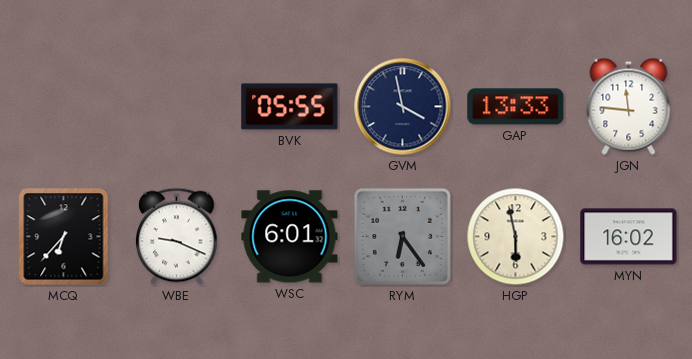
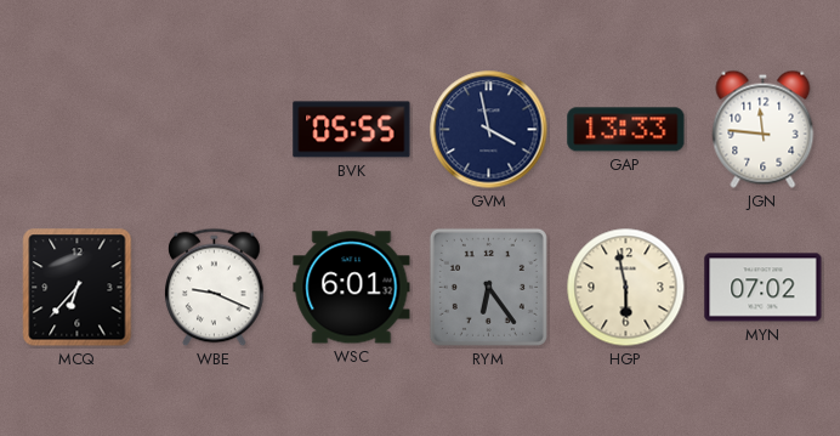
MYN: 16:02 -> 07:02
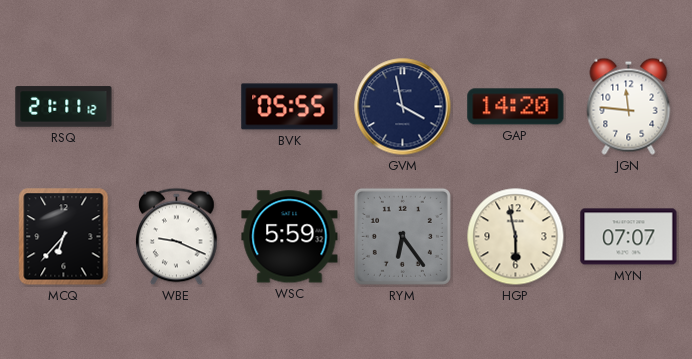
RSQ: none -> 21:11
GAP: 13:33 -> 14:20
WSC: 6:01 -> 5:59
MYN: 07:02 -> 07:07
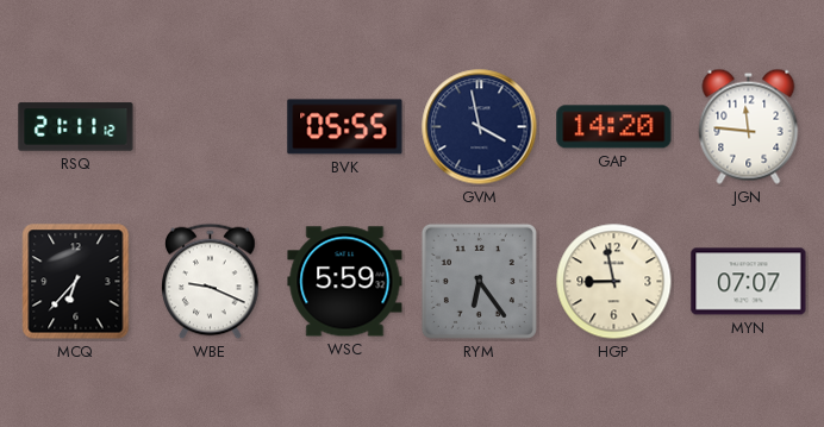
HGP: 5:58 -> 8:58
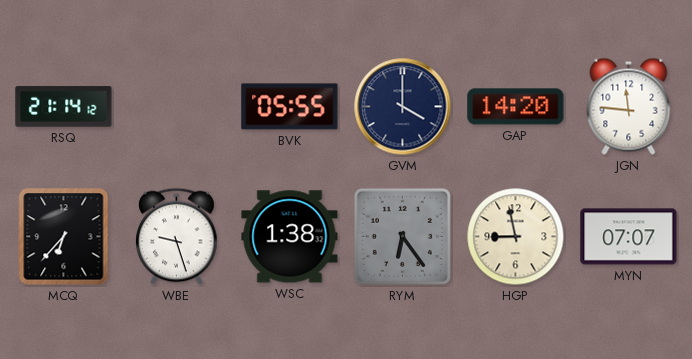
RSQ: 21:11 -> 21:14
GVM: 3:58 -> 4:00
WBE: 9:19 -> 9:27
WSC: 5:59 -> 1:38
